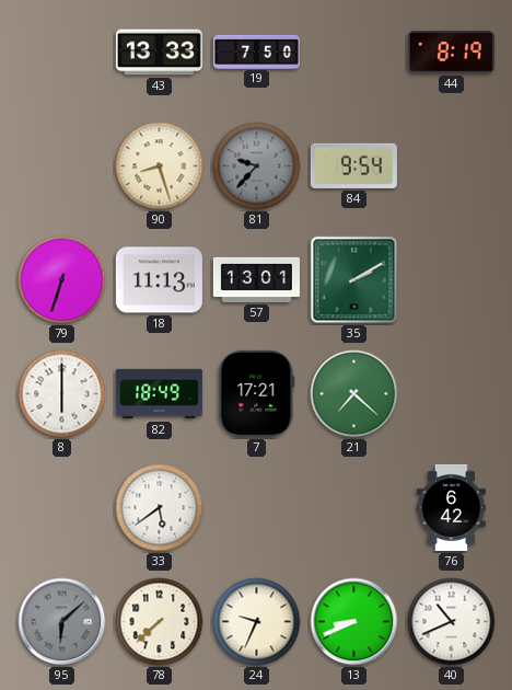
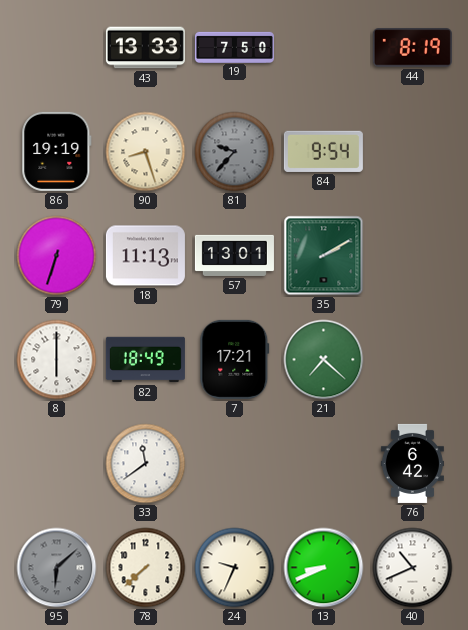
86: none -> 19:19
33: 5:39 -> 11:39
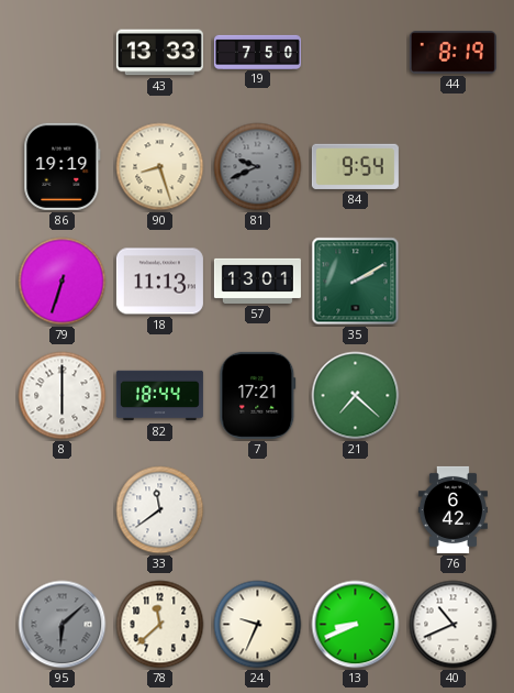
81: 9:37 -> 9:41
82: 18:49 -> 18:44
78: 7:38 -> 11:38
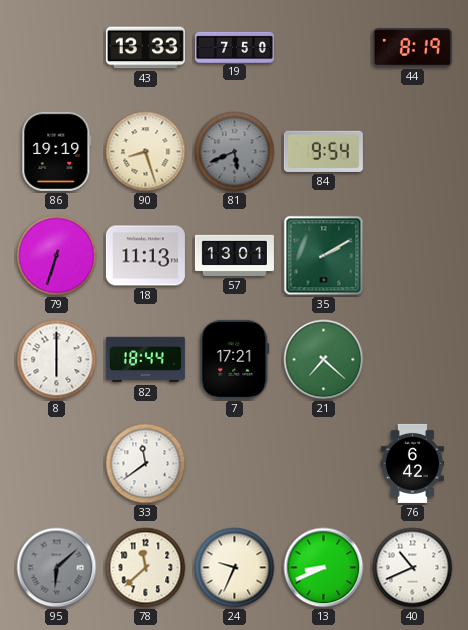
81: 9:41 -> 5:41
